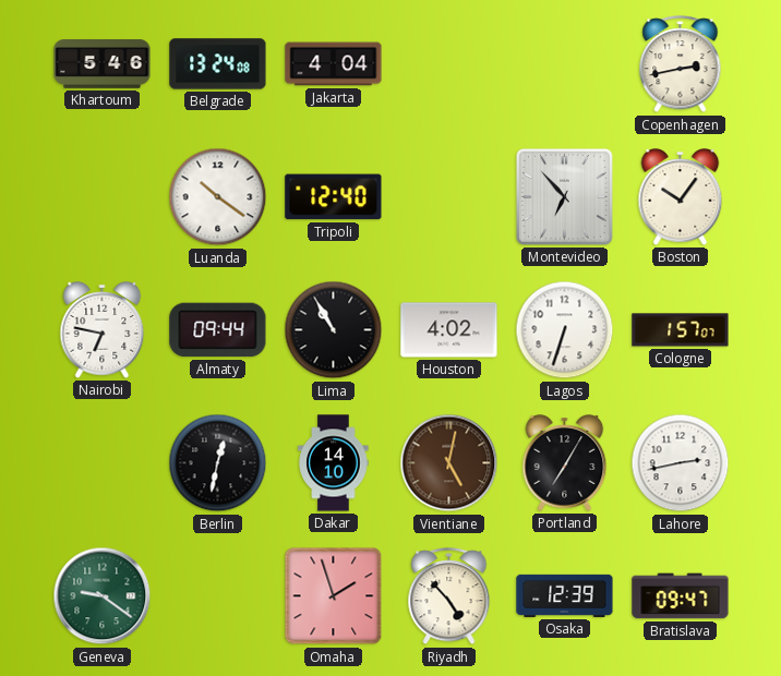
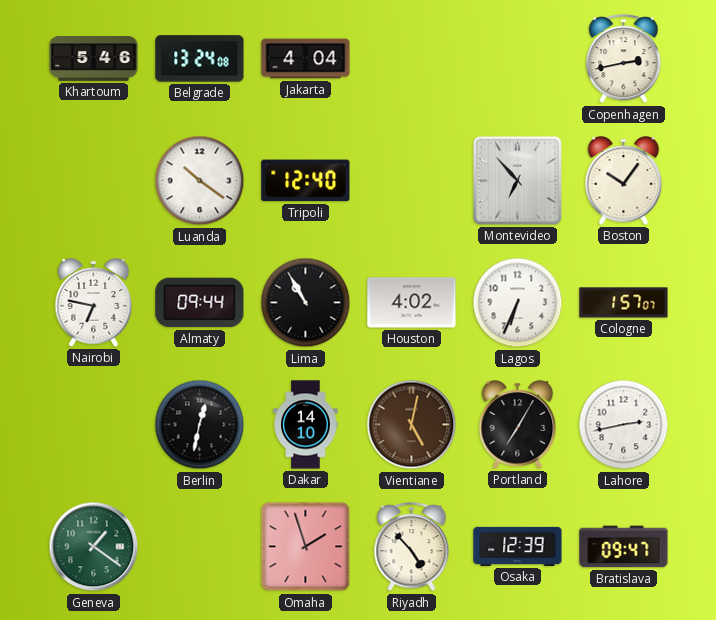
Lagos: 6:33 -> 6:34
Geneva: 9:21 -> 1:21
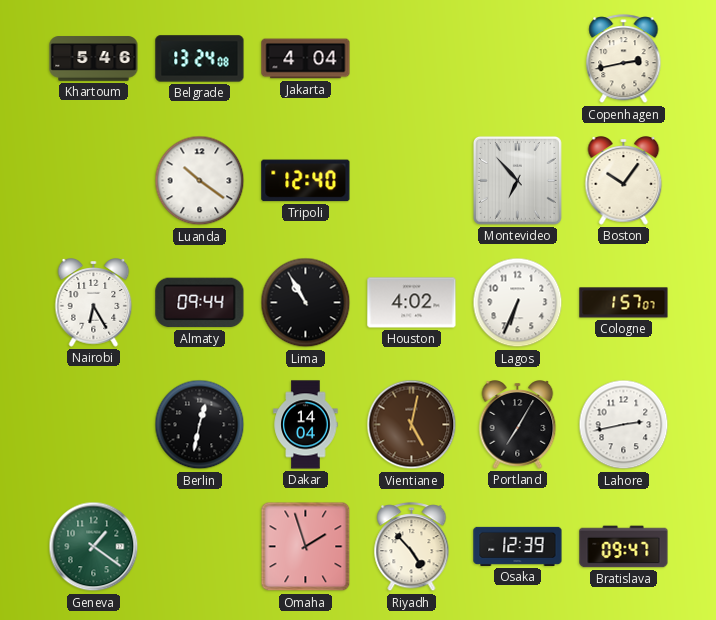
Nairobi: 6:47 -> 6:25
Dakar: 14:10 -> 14:04
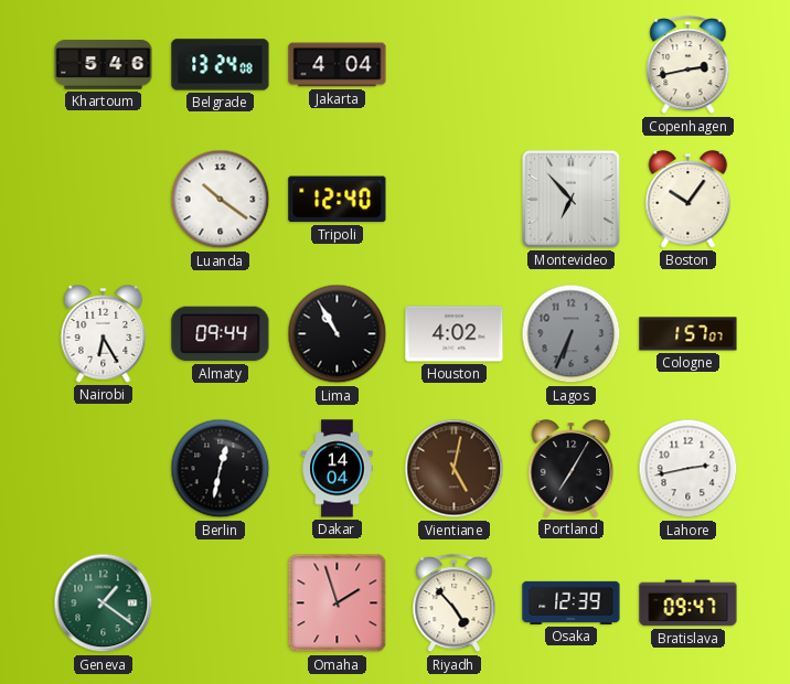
Lagos dial: white -> grey
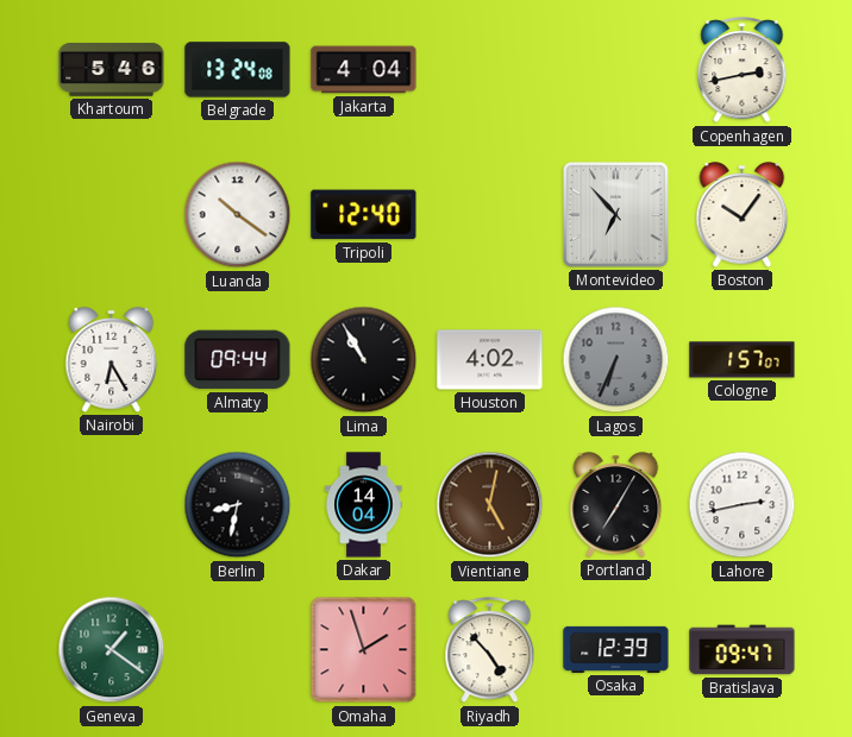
Berlin: 12:32 -> 8:32
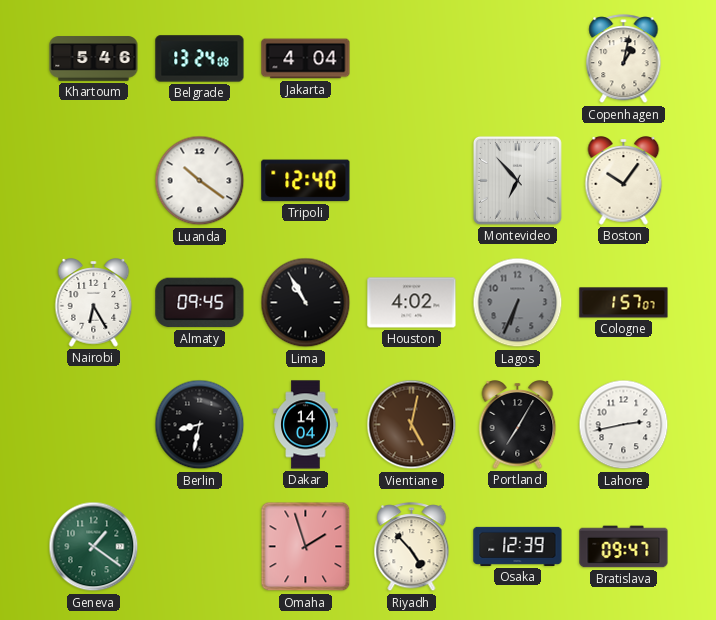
Copenhagen: 2:43 -> 1:02
Almaty: 09:44 -> 09:45
